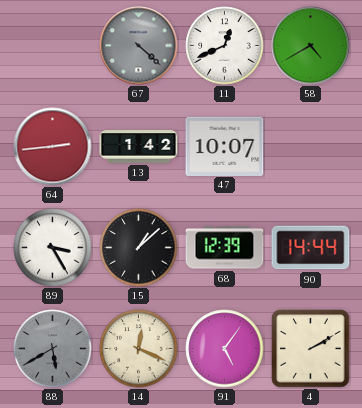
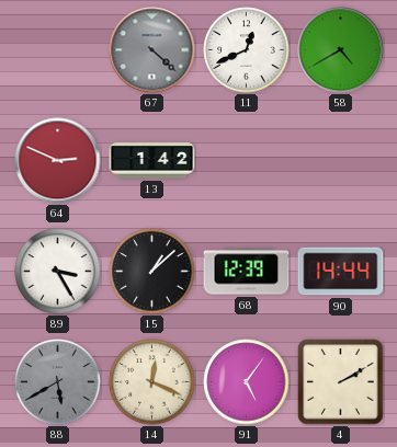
64: 2:44 -> 2:49
47: 10:07 -> none
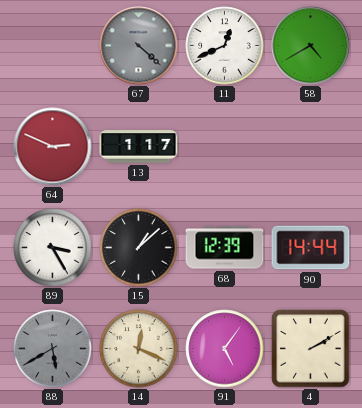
13: 1:42 -> 1:17
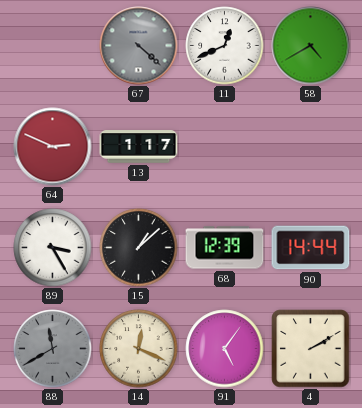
88: 5:40 -> 11:40
